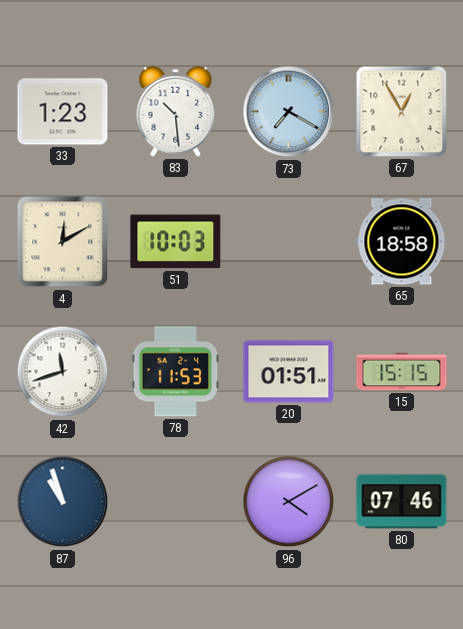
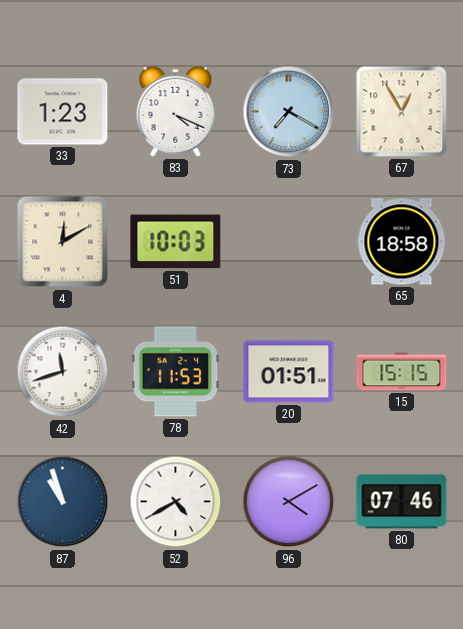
83: 10:29 -> 4:19
52: none -> 4:40
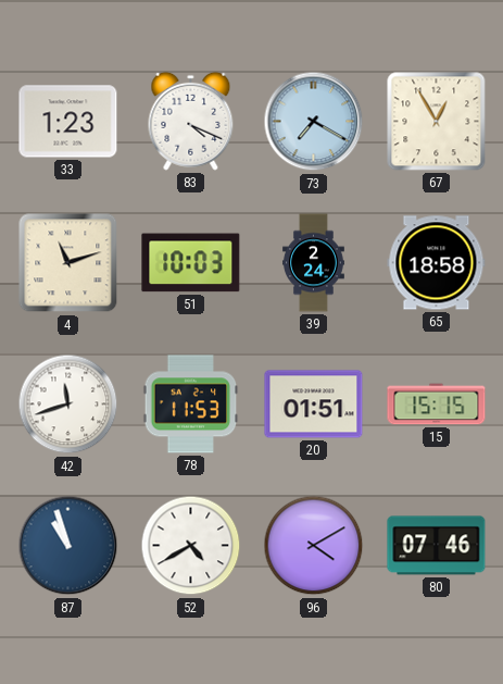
4: 12:10 -> 11:12
39: none -> 2:24
